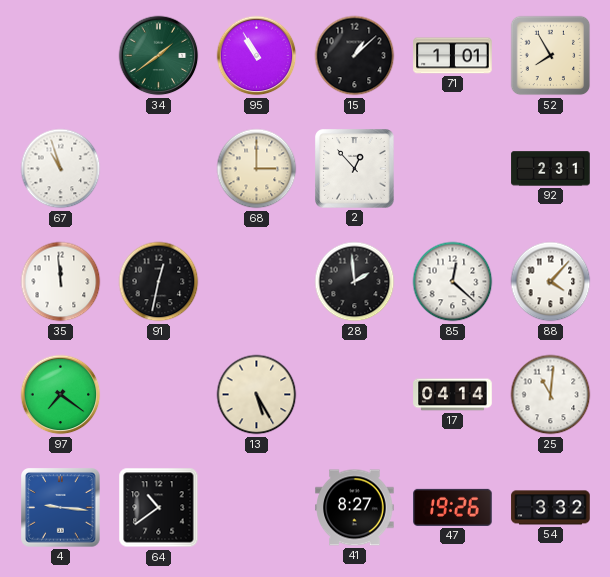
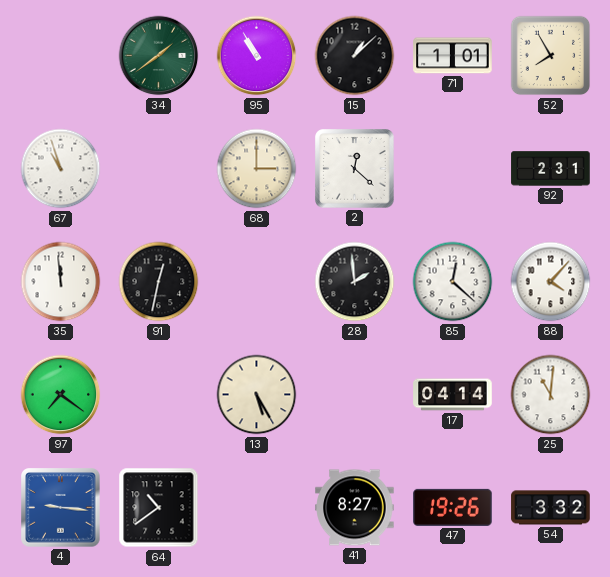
2: 12:53 -> 12:22
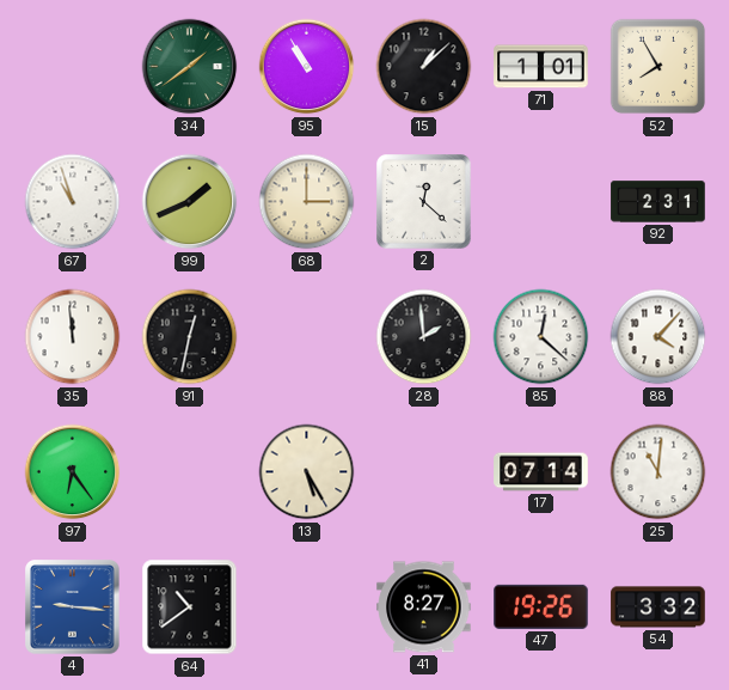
99: none -> 1:41
97: 7:21 -> 6:24
17: 04:14 -> 07:14
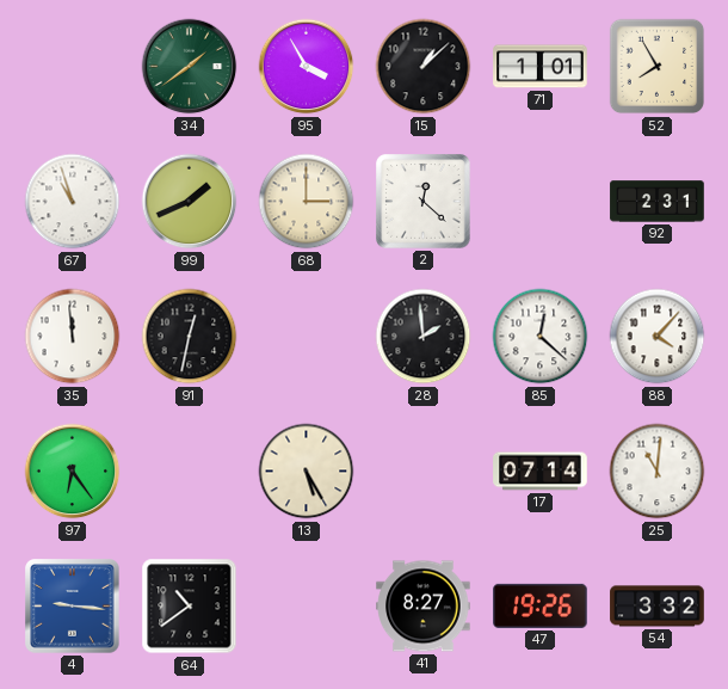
95: 10:55 -> 3:55
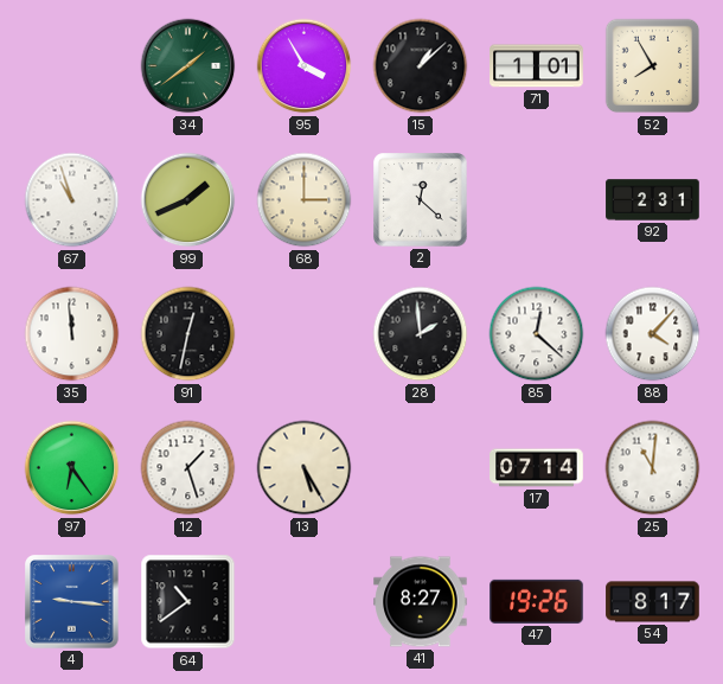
12: none -> 1:27
54: 3:32 -> 8:17
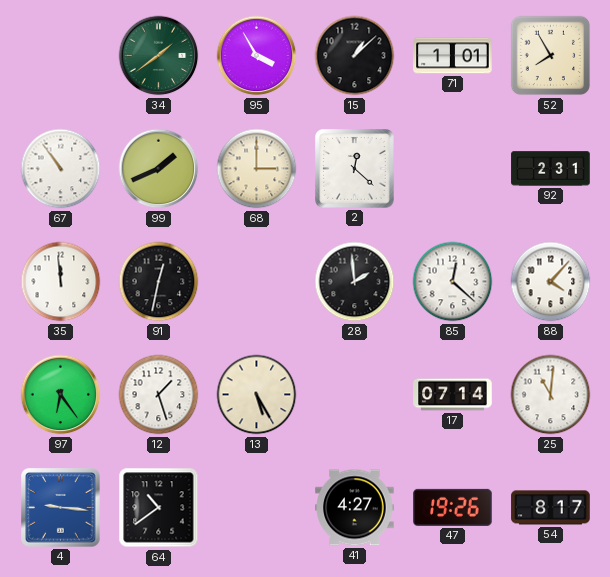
67: 10:57 -> 10:54
41: 8:27 -> 4:27
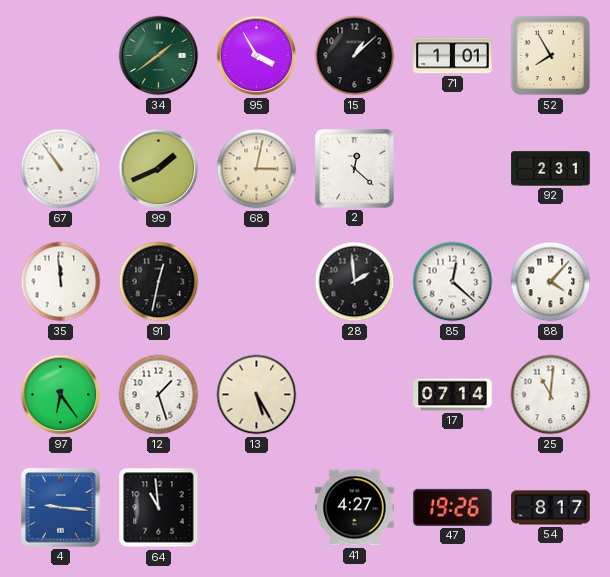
68: 3:00 -> 3:02
64: 10:39 -> 10:59
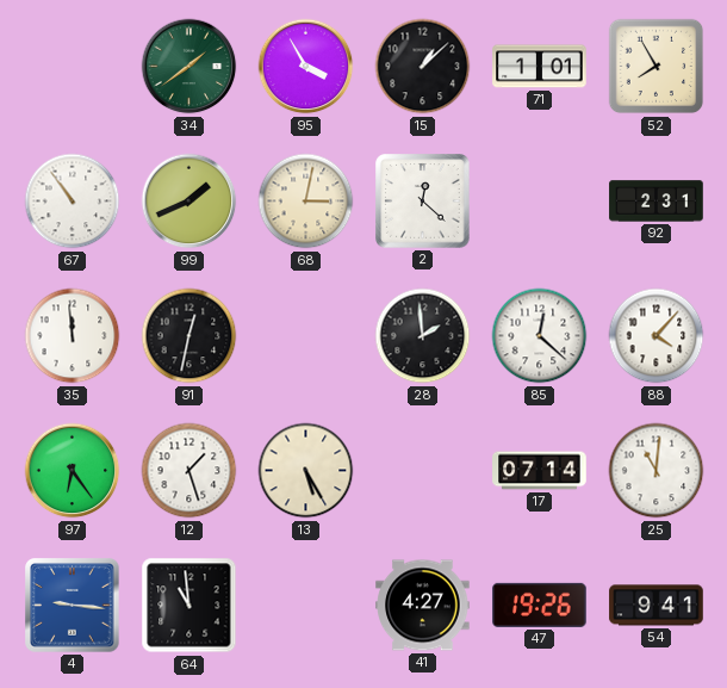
54: 8:17 -> 9:41
